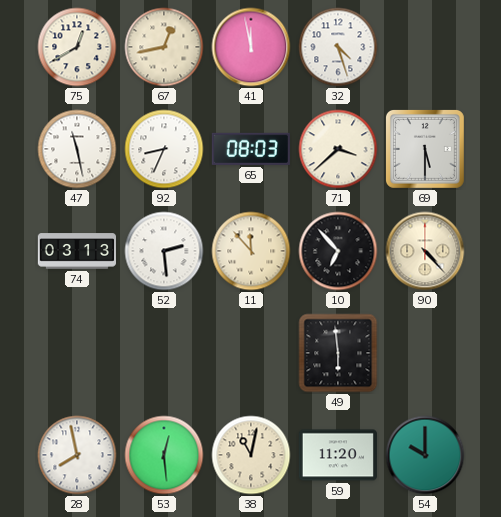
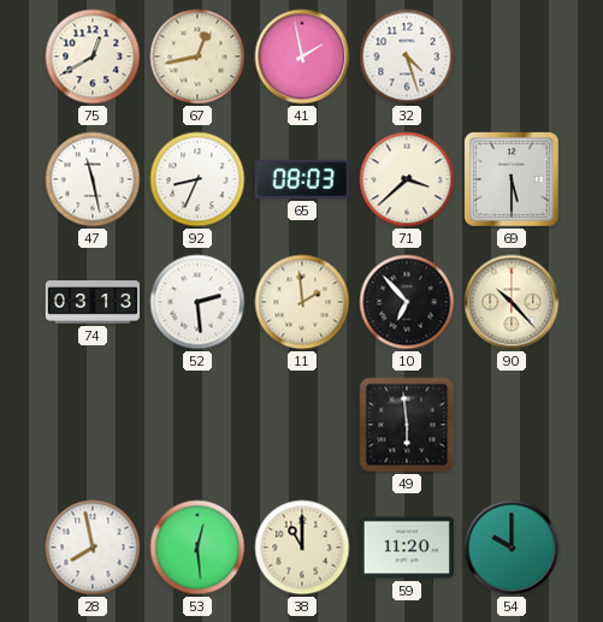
41: 11:58 -> 1:58
11: 11:53 -> 1:59
90: 4:23 -> 10:23
38: 11:02 -> 11:00
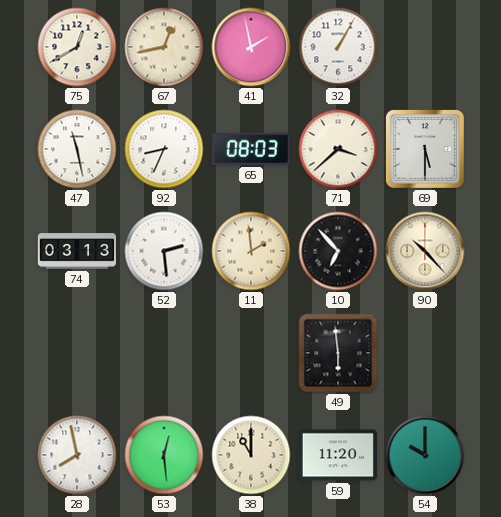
32: 4:27 -> 1:05
